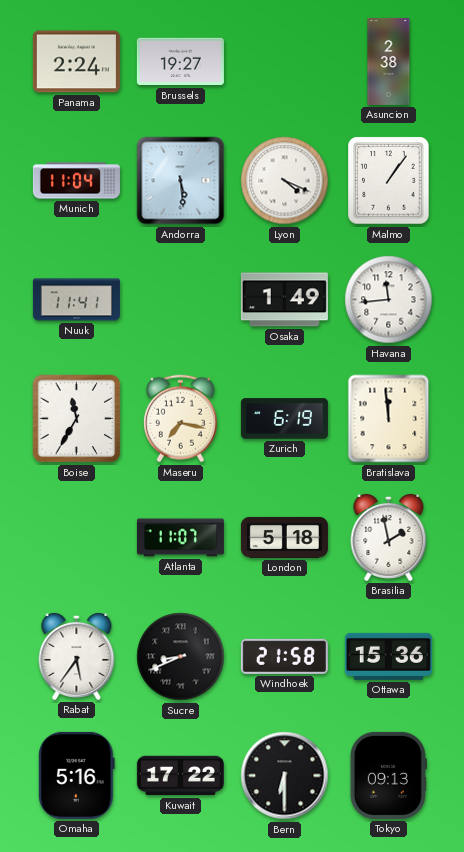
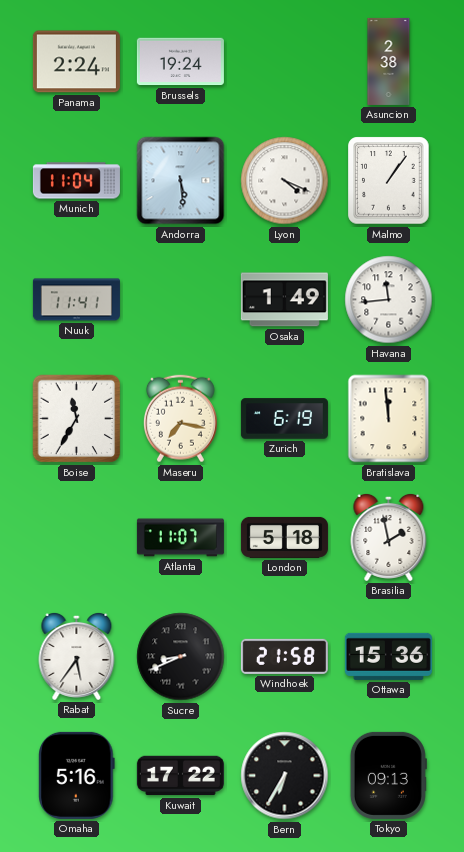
Brussels: 19:27 -> 19:24
Bern: 6:30 -> 6:35
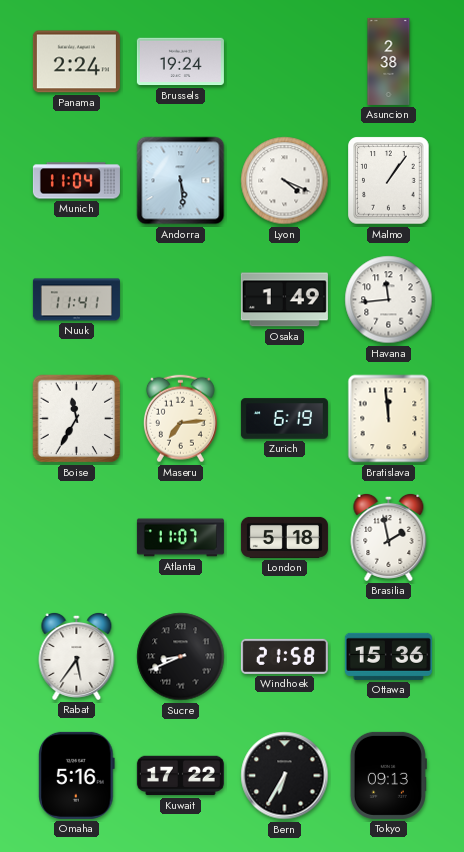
Maseru: 7:17 -> 7:14
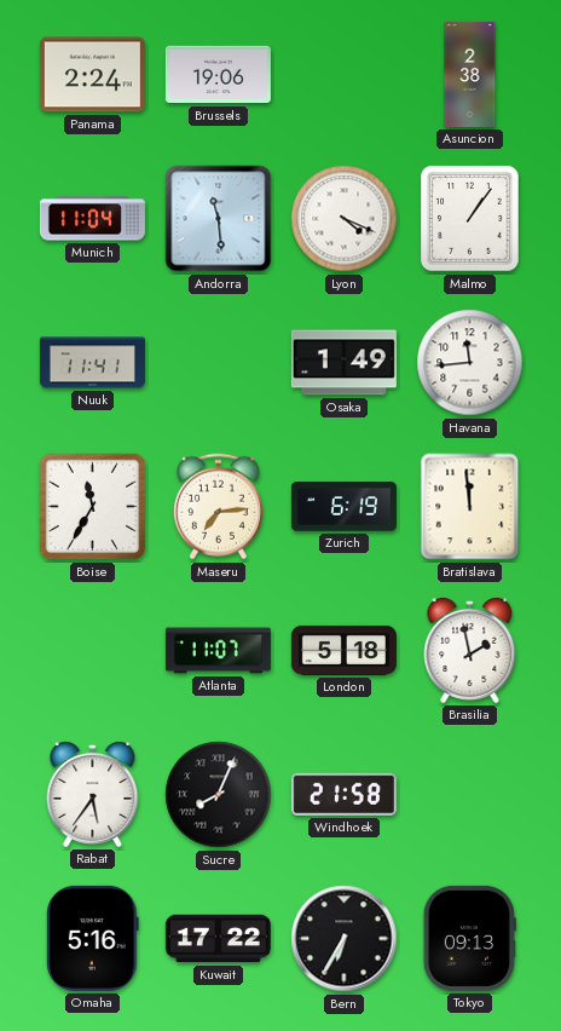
Brussels: 19:24 -> 19:06
Andorra: 5:29 -> 11:29
Sucre: 8:41 -> 8:04
Ottawa: 15:36 -> none
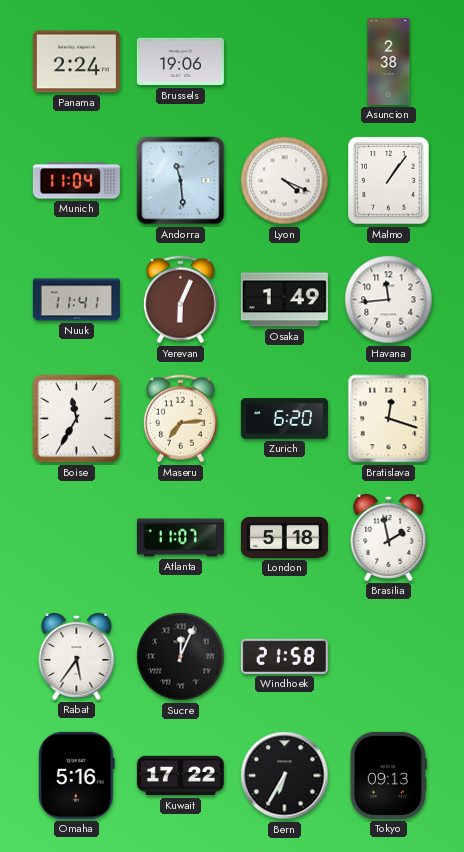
Yerevan: none -> 6:04
Zurich: 6:19 -> 6:20
Bratislava: 11:59 -> 12:18
Sucre: 8:04 -> 12:04
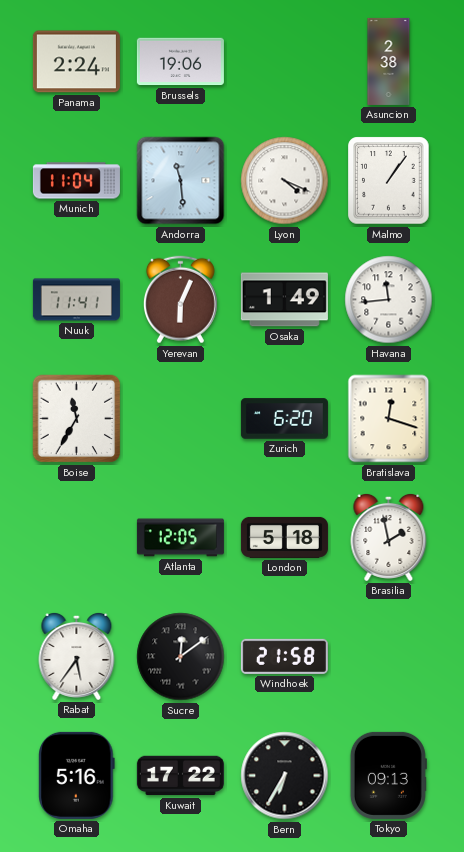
Maseru: 7:14 -> none
Atlanta: 11:07 -> 12:05
Sucre: 12:04 -> 12:09
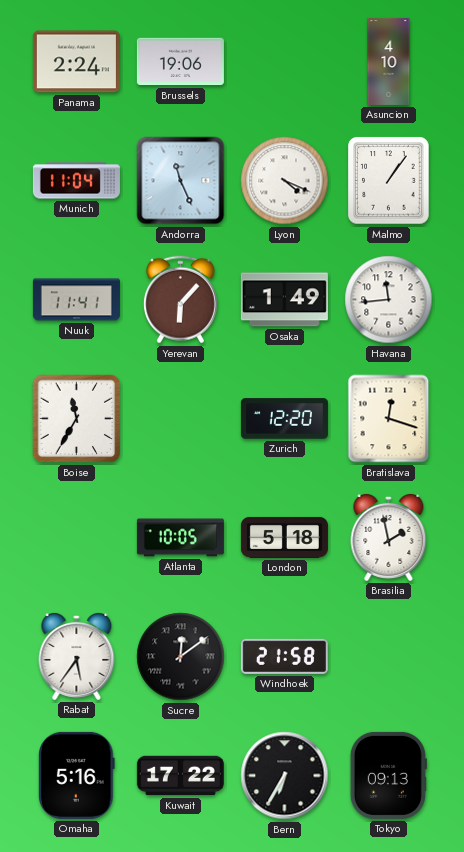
Asuncion: 2:38 -> 4:10
Andorra: 11:29 -> 11:26
Yerevan: 6:04 -> 6:07
Zurich: 6:20 -> 12:20
Atlanta: 12:05 -> 10:05
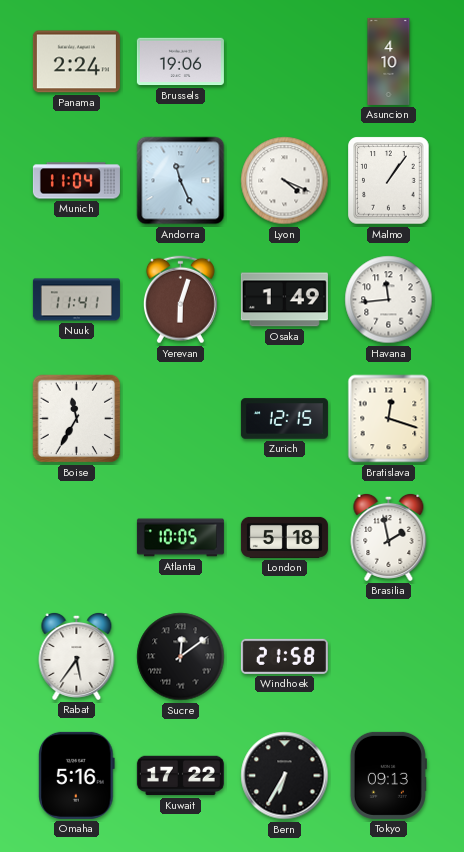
Yerevan: 6:07 -> 6:03
Zurich: 12:20 -> 12:15
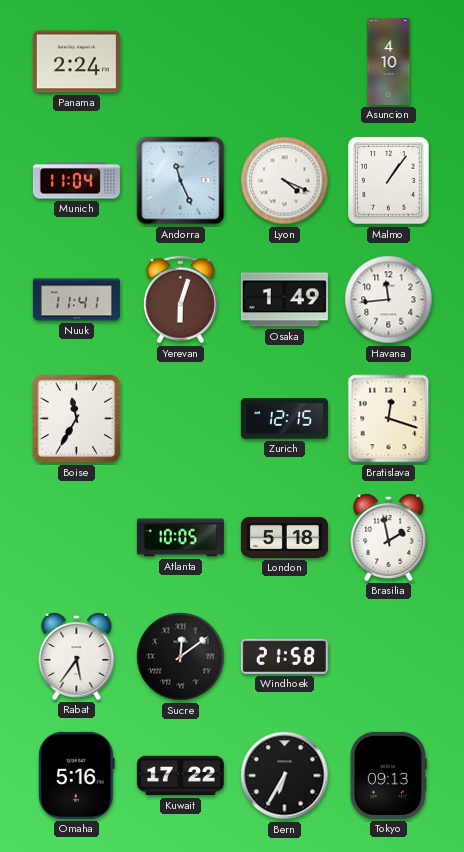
Brussels: 19:06 -> none
